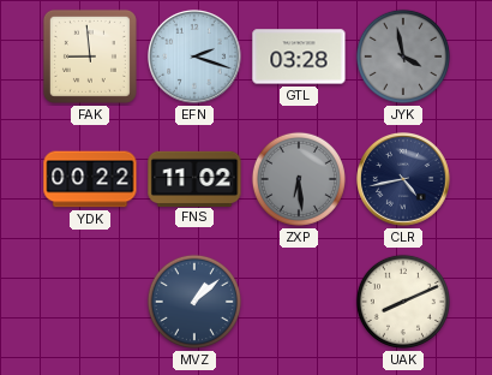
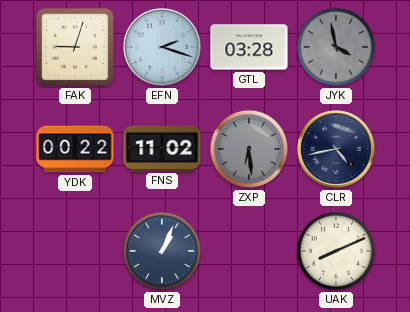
FAK: 8:59 -> 9:03
MVZ: 1:08 -> 1:04
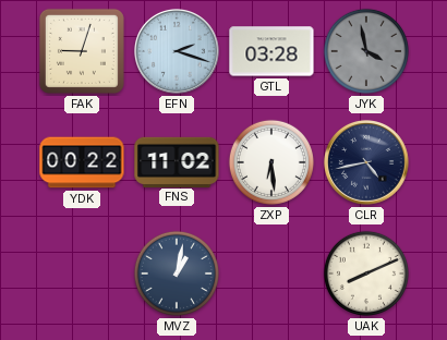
ZXP dial: grey -> white
MVZ: 1:04 -> 1:02
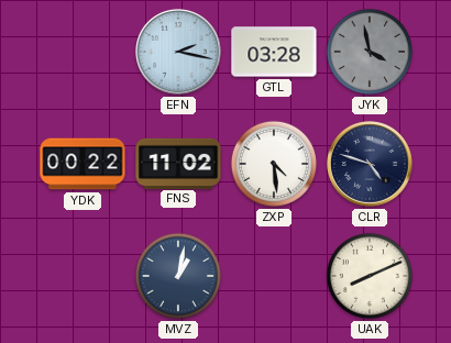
FAK: 9:03 -> none
EFN: 2:18 -> 2:17
ZXP: 6:29 -> 4:29
CLR: 4:43 -> 4:48
